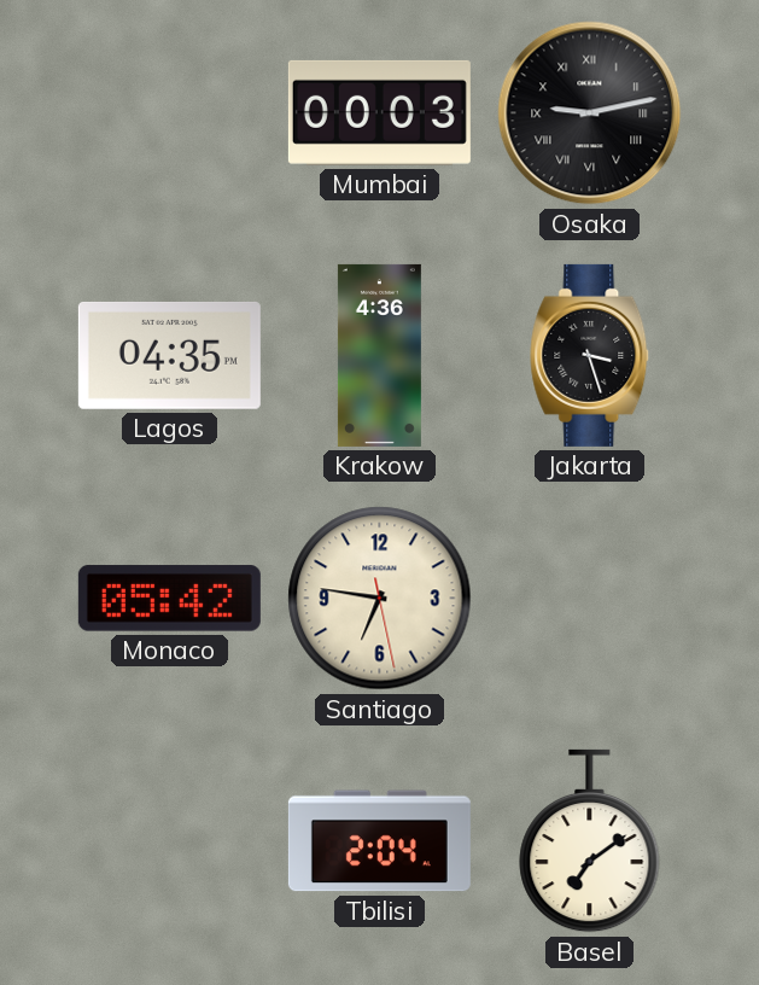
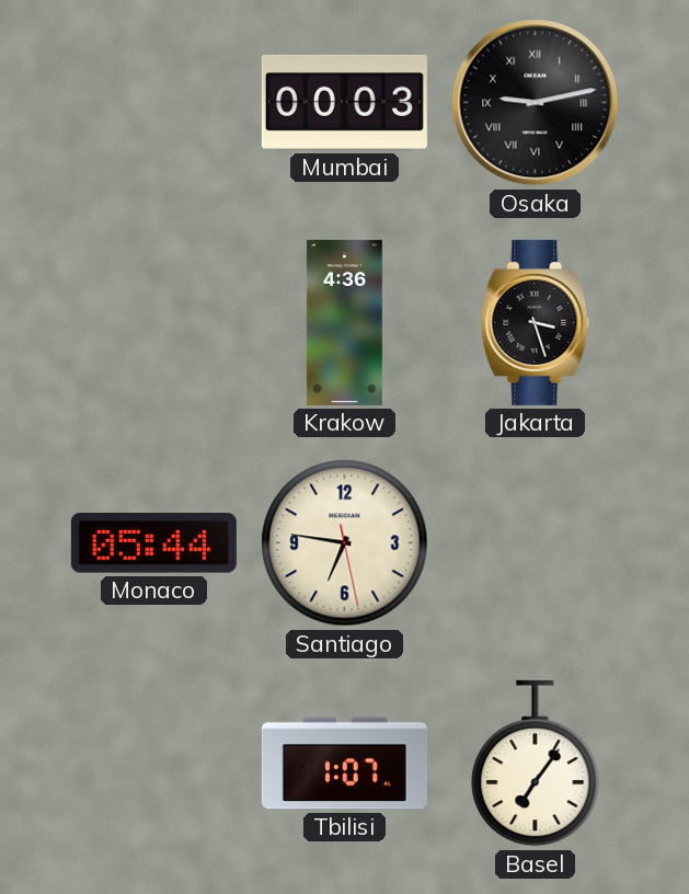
Lagos: 04:35 -> none
Monaco: 05:42 -> 05:44
Tbilisi: 2:04 -> 1:07
Basel: 7:09 -> 7:06
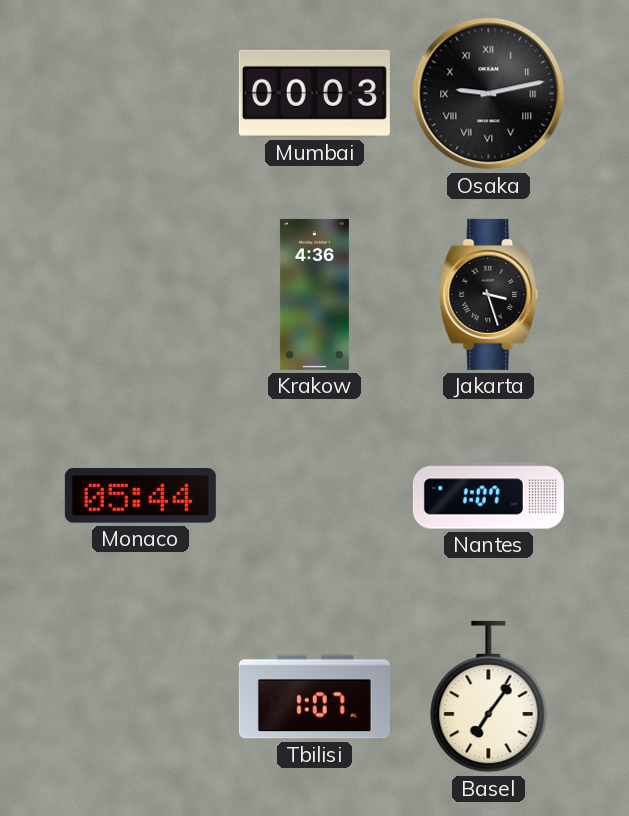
Santiago: 6:46 -> none
Nantes: none -> 1:07
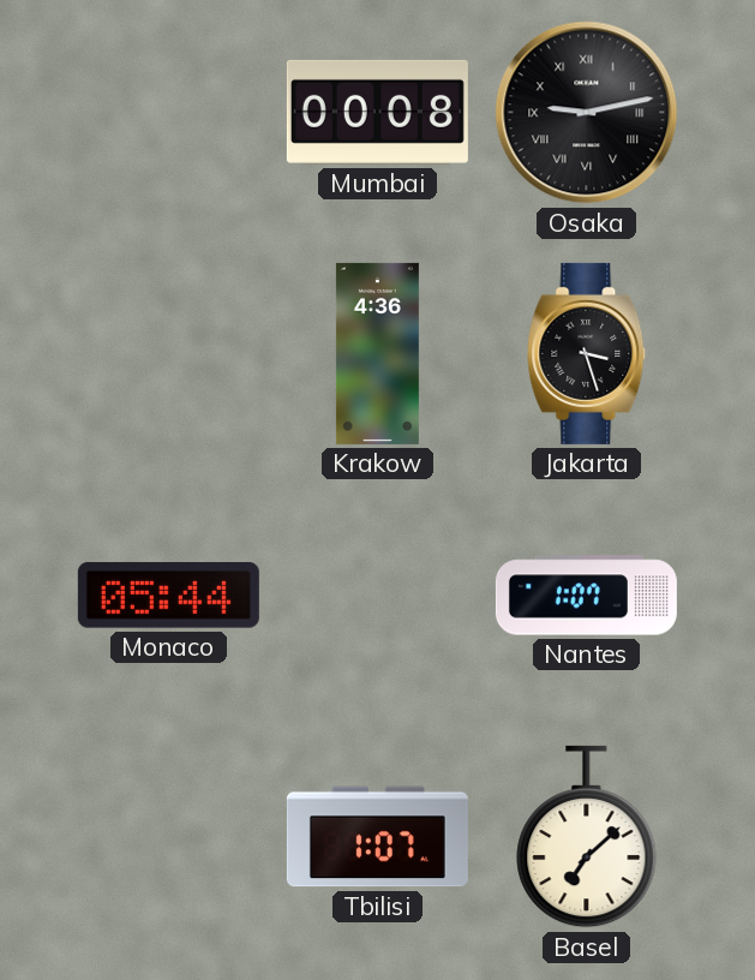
Mumbai: 00:03 -> 00:08
Basel: 7:06 -> 7:08
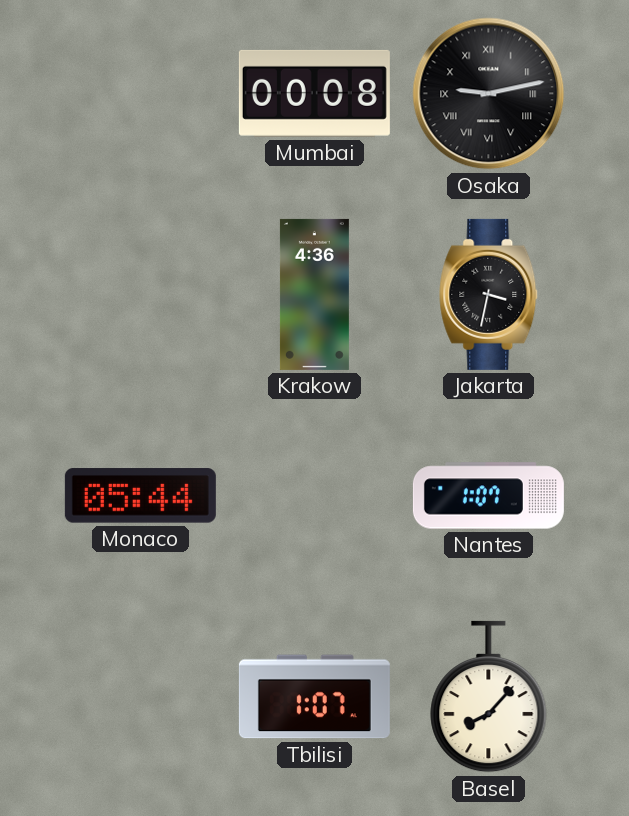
Jakarta: 3:27 -> 3:32
Basel: 7:08 -> 8:07
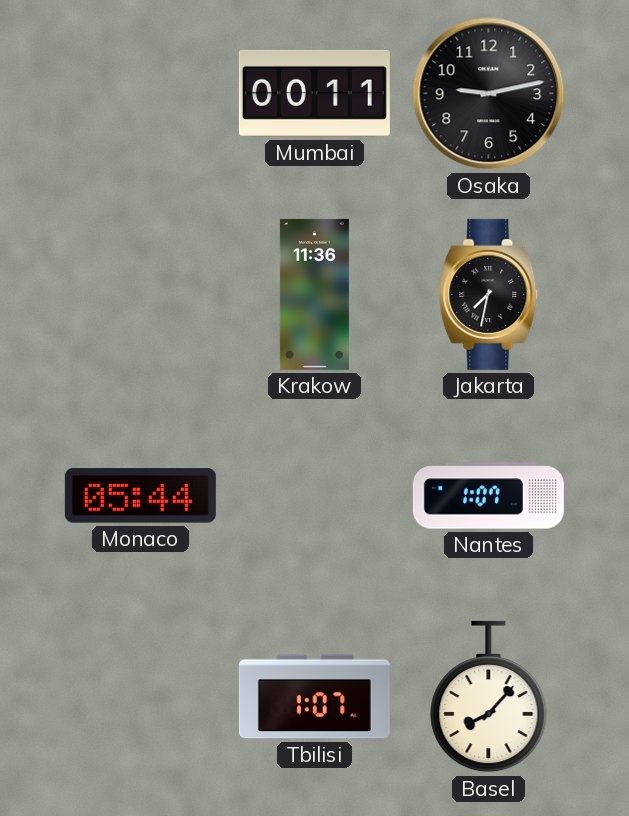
Mumbai: 00:08 -> 00:11
Osaka numerals: Roman -> Arabic
Krakow: 4:36 -> 11:36
Jakarta: 3:32 -> 7:32
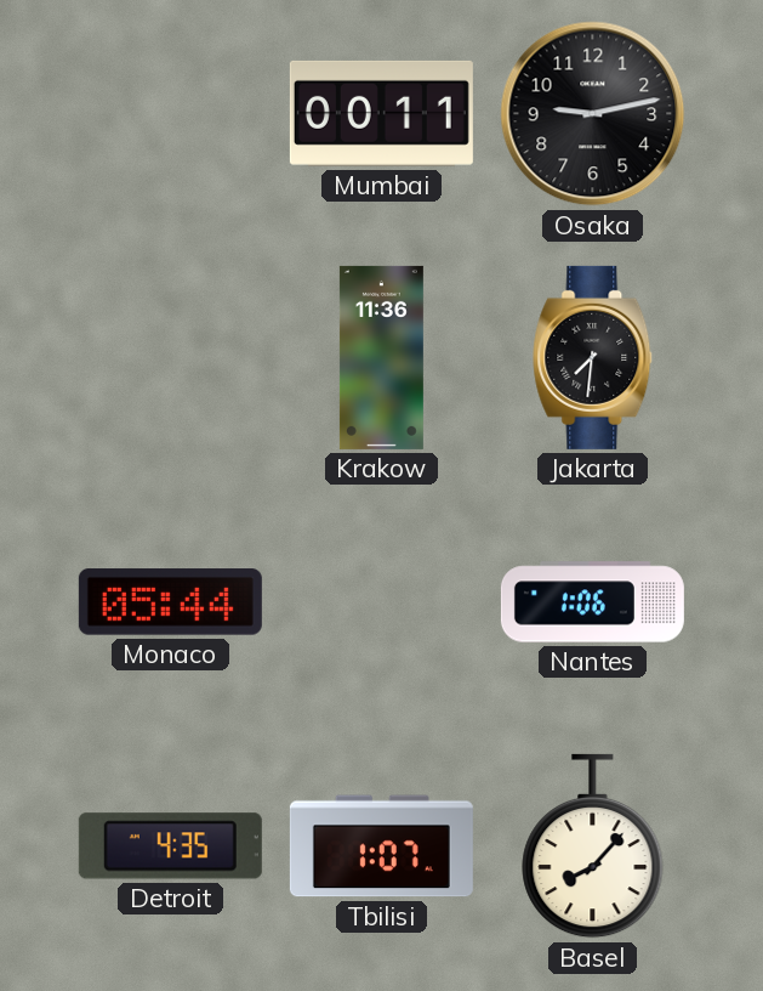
Jakarta: 7:32 -> 7:31
Nantes: 1:07 -> 1:06
Detroit: none -> 4:35
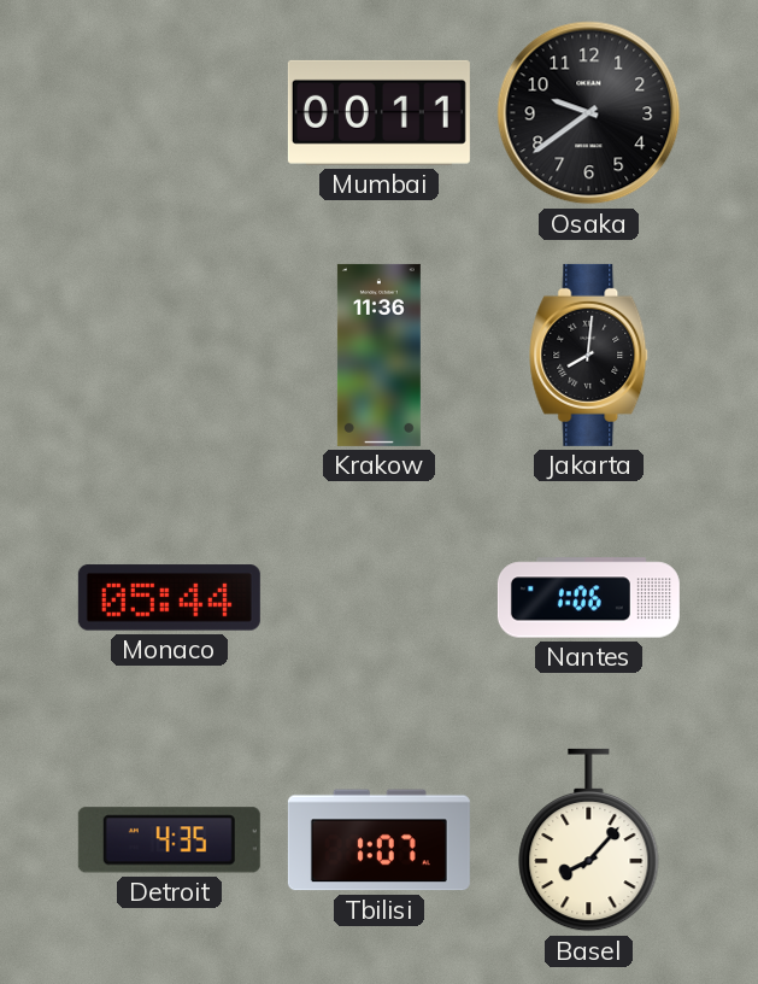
Osaka: 9:13 -> 9:39
Jakarta: 7:31 -> 8:01
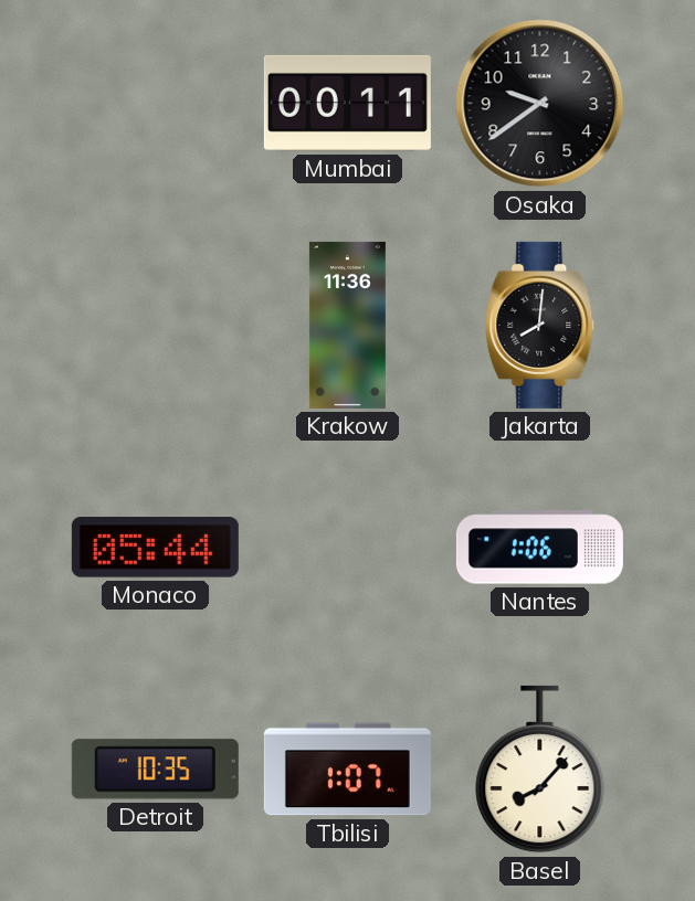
Detroit: 4:35 -> 10:35
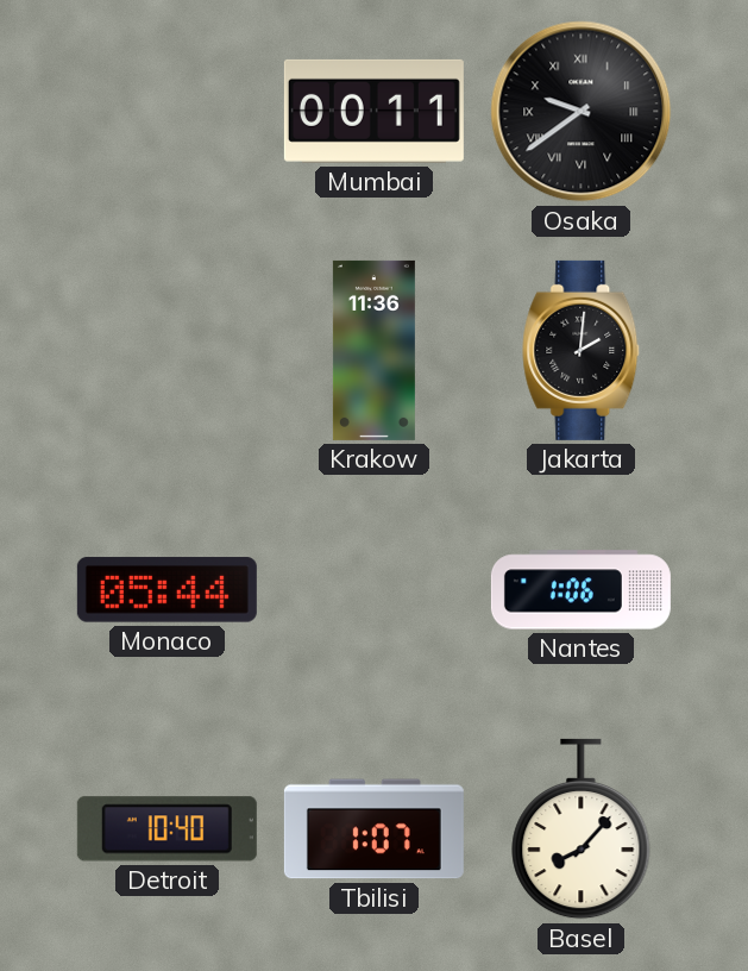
Osaka numerals: Arabic -> Roman
Jakarta: 8:01 -> 2:01
Detroit: 10:35 -> 10:40
